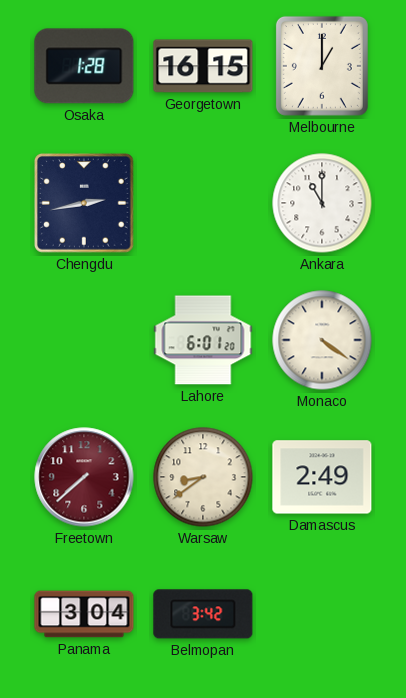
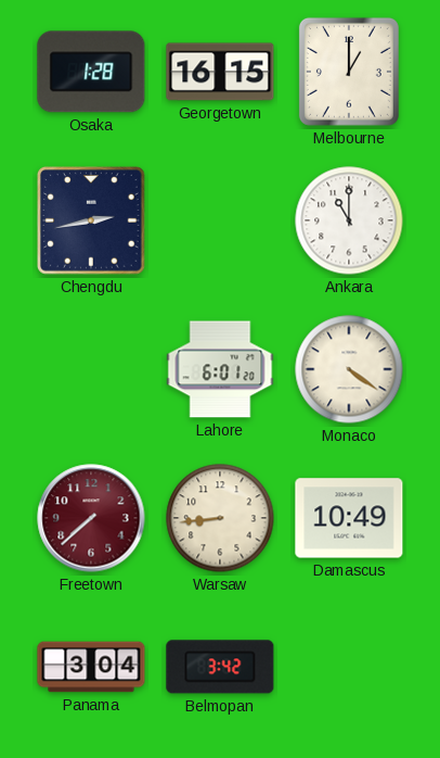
Warsaw: 8:39 -> 8:44
Damascus: 2:49 -> 10:49
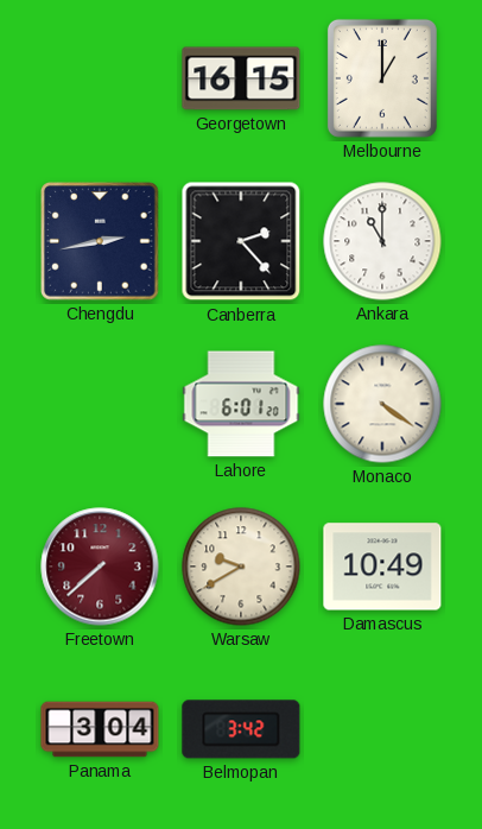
Osaka: 1:28 -> none
Canberra: none -> 2:23
Warsaw: 8:44 -> 9:40
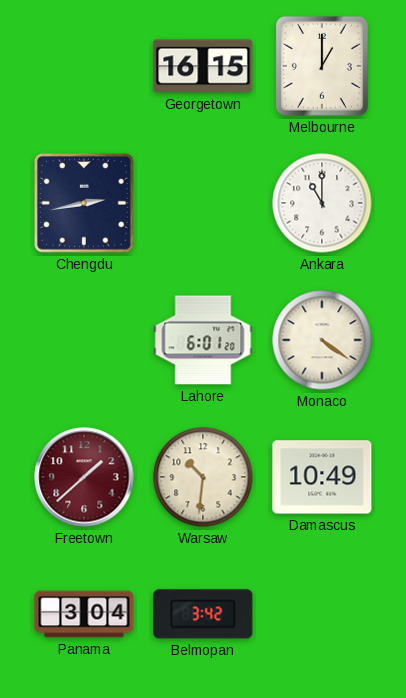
Canberra: 2:23 -> none
Freetown: 7:38 -> 1:38
Warsaw: 9:40 -> 10:31
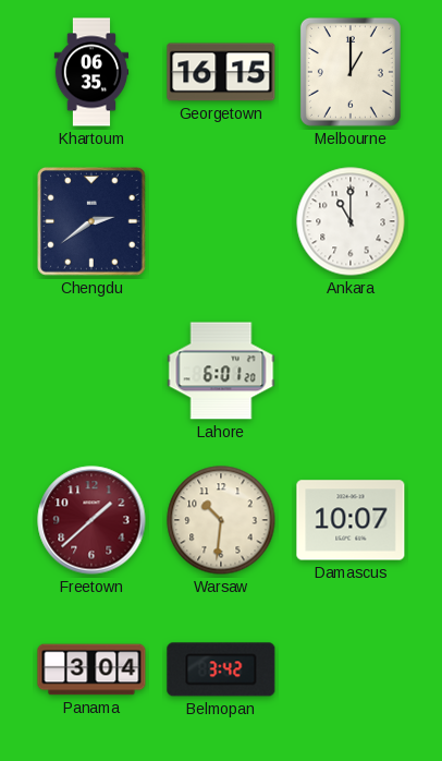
Khartoum: none -> 06:35
Chengdu: 2:43 -> 2:39
Monaco: 4:21 -> none
Damascus: 10:49 -> 10:07
